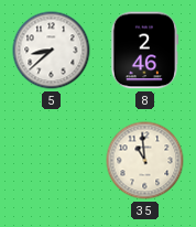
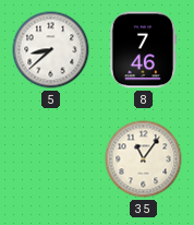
8: 2:46 -> 7:46
35: 10:59 -> 11:06
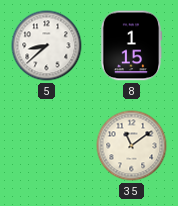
8: 7:46 -> 1:15
35: 11:06 -> 11:09
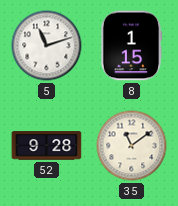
5: 8:38 -> 11:12
52: none -> 9:28
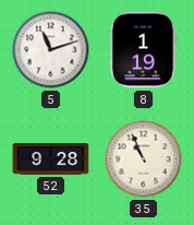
8: 1:15 -> 1:19
35: 11:09 -> 10:56
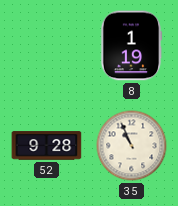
5: 11:12 -> none
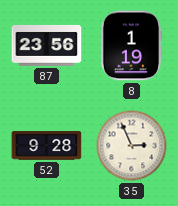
87: none -> 23:56
35: 10:56 -> 2:56
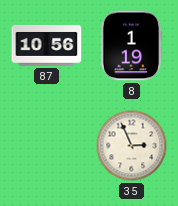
87: 23:56 -> 10:56
52: 9:28 -> none
